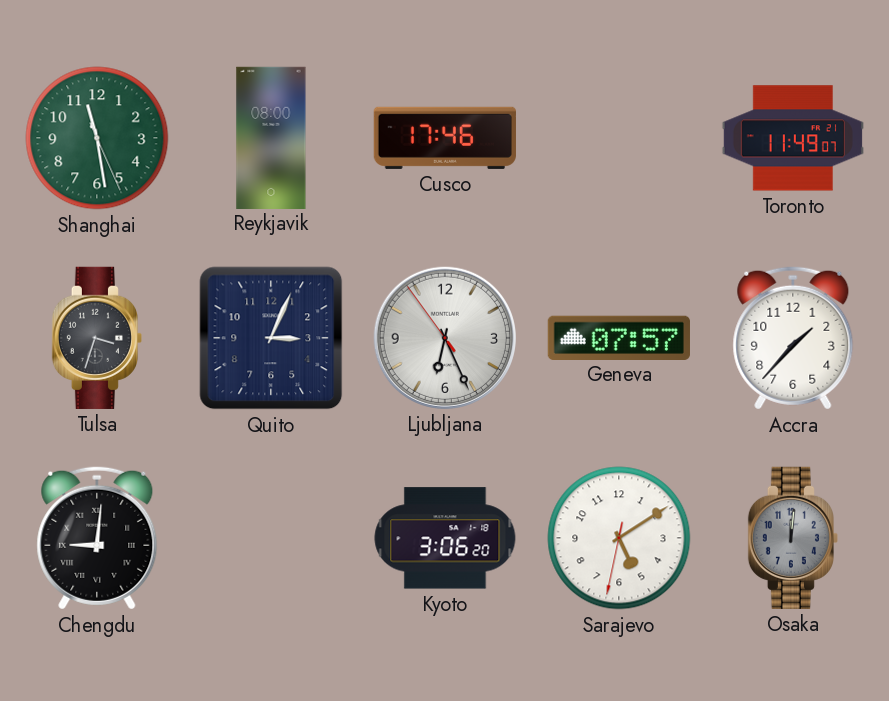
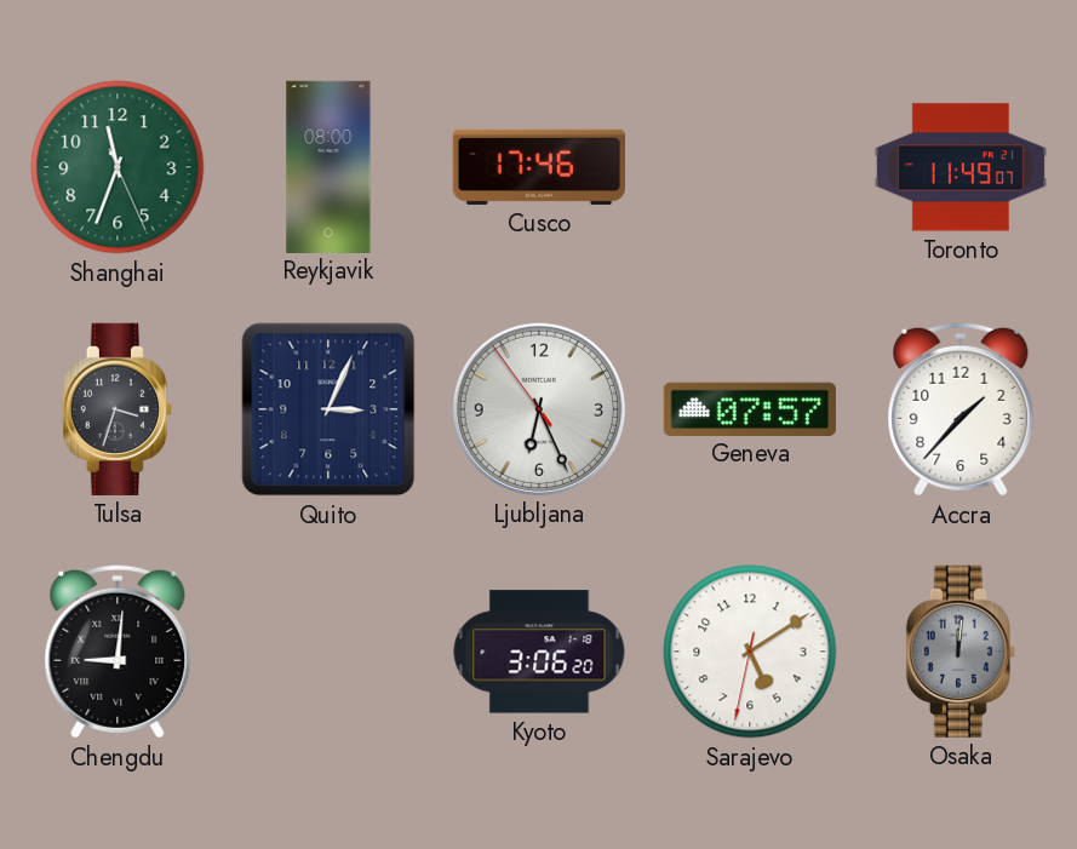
Shanghai: 11:28 -> 11:33
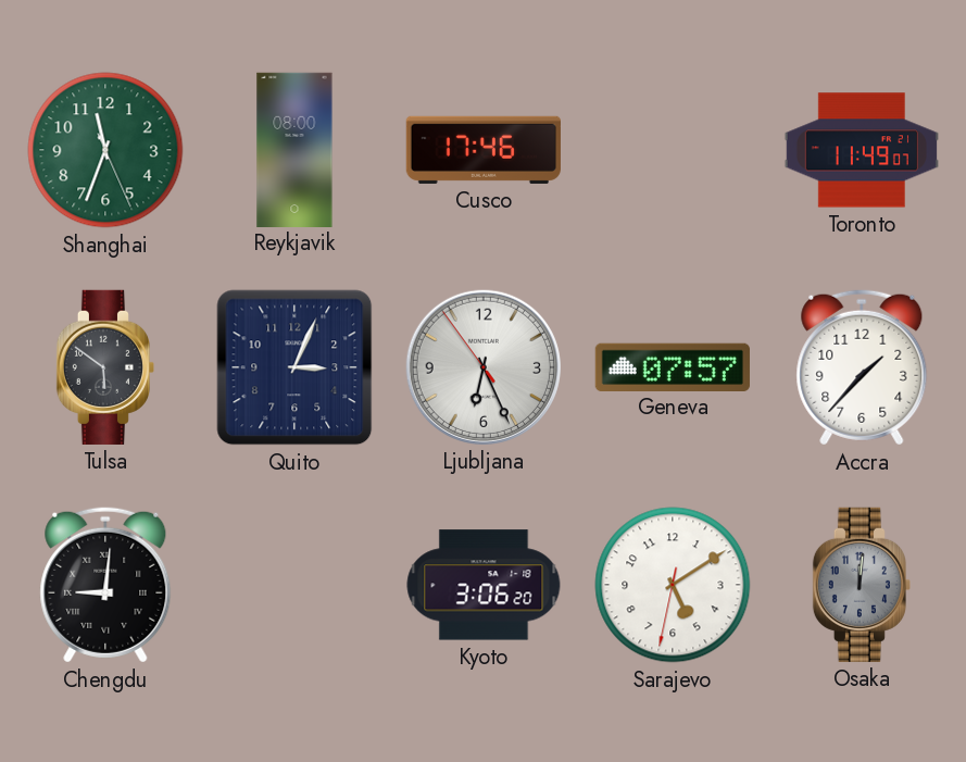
Tulsa: 3:33 -> 5:51
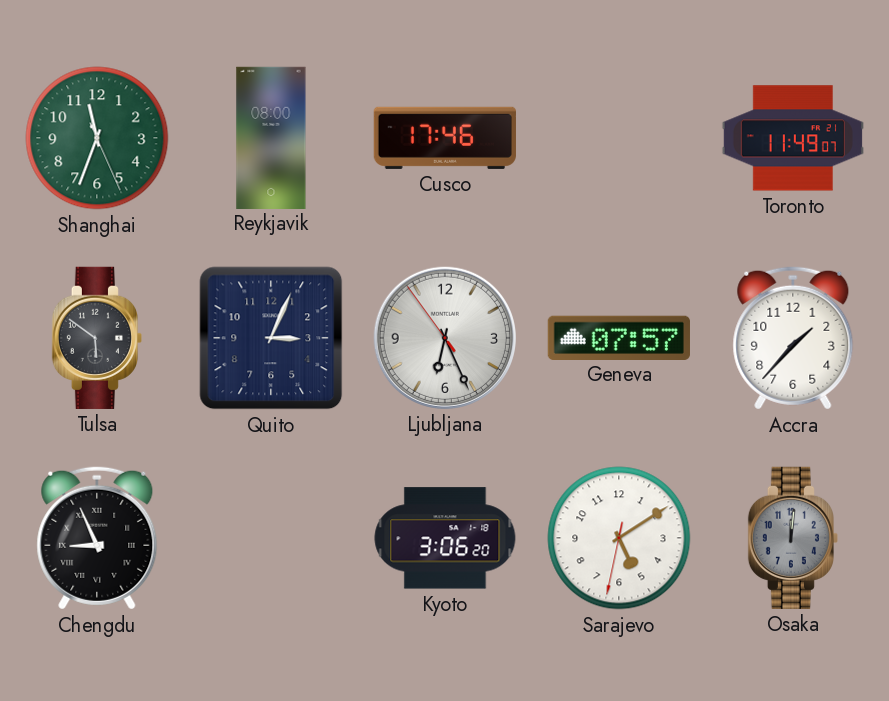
Chengdu: 9:01 -> 8:56
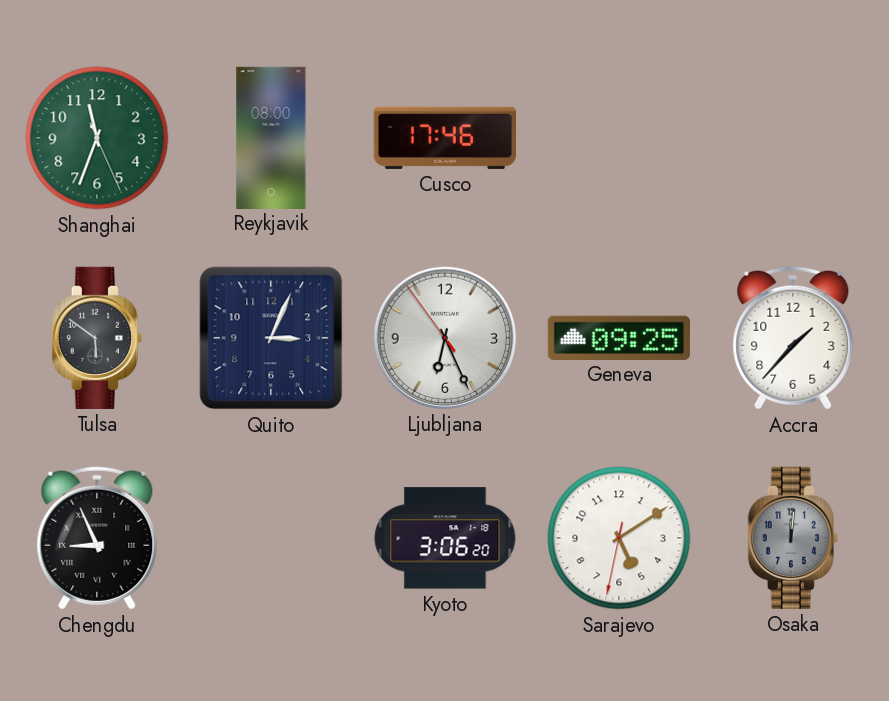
Toronto: 11:49 -> none
Geneva: 07:57 -> 09:25
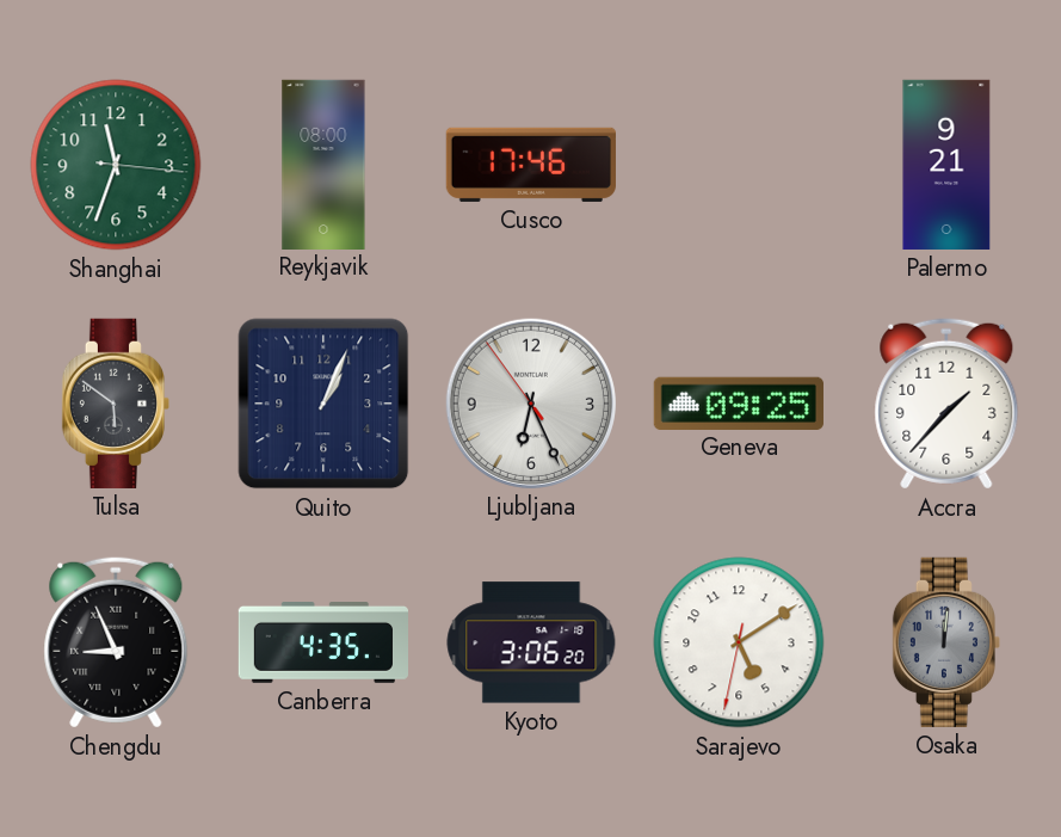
Shanghai: 11:33:26 -> 11:33:16
Palermo: none -> 9:21
Quito: 3:04 -> 1:04
Canberra: none -> 4:35
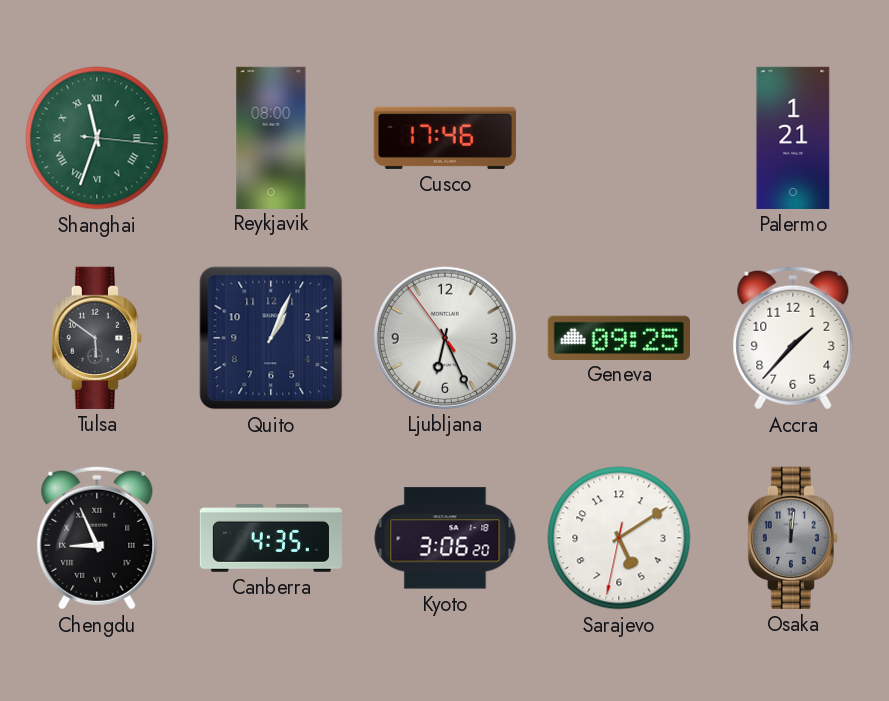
Shanghai numerals: Arabic -> Roman
Palermo: 9:21 -> 1:21
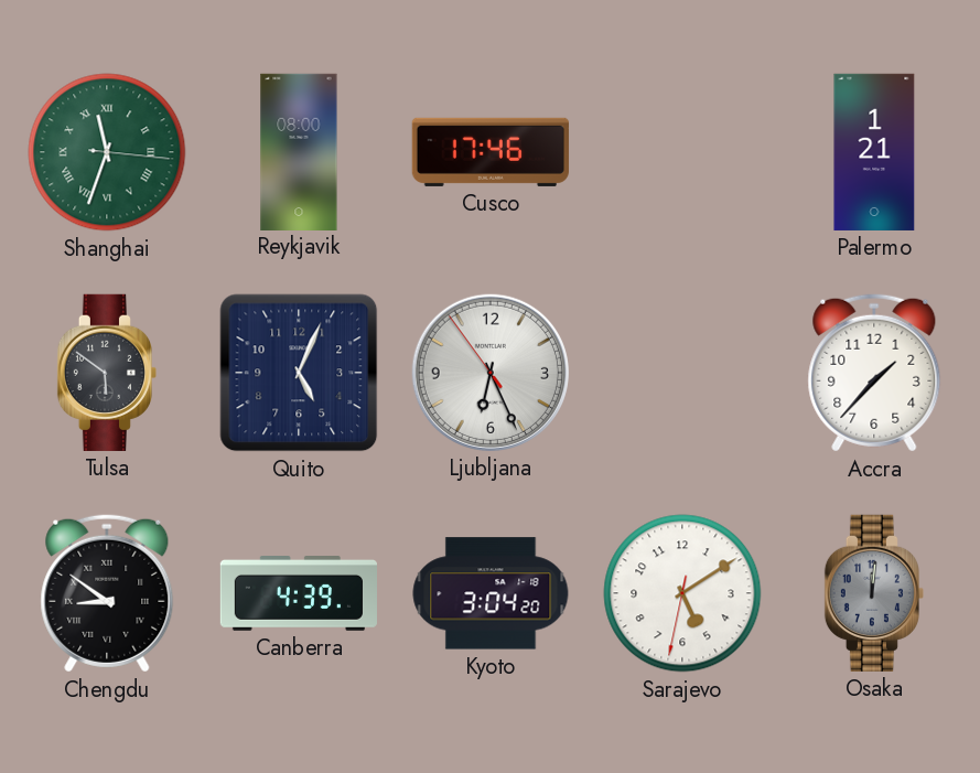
Quito: 1:04 -> 5:04
Geneva: 09:25 -> none
Chengdu: 8:56 -> 8:51
Canberra: 4:35 -> 4:39
Kyoto: 3:06 -> 3:04
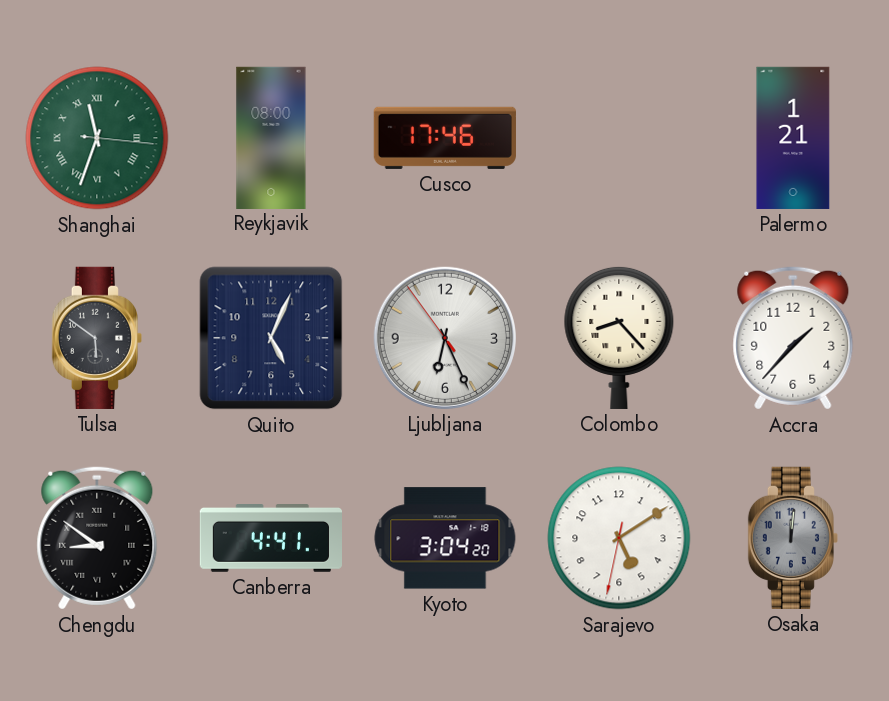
Colombo: none -> 8:23
Canberra: 4:39 -> 4:41
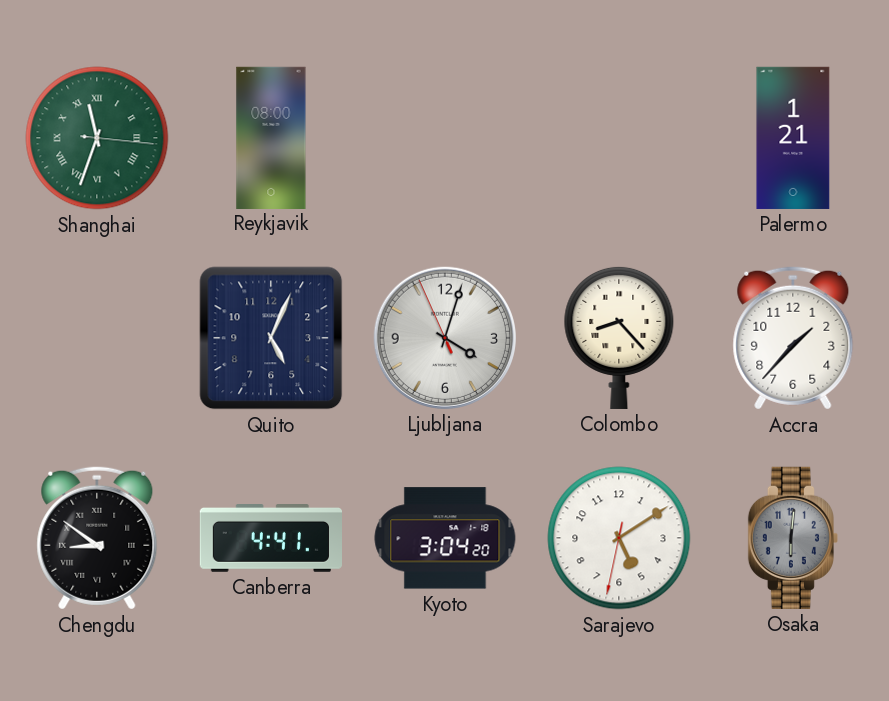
Cusco: 17:46 -> none
Tulsa: 5:51 -> none
Ljubljana: 6:25 -> 4:02
Osaka: 12:01 -> 6:01
